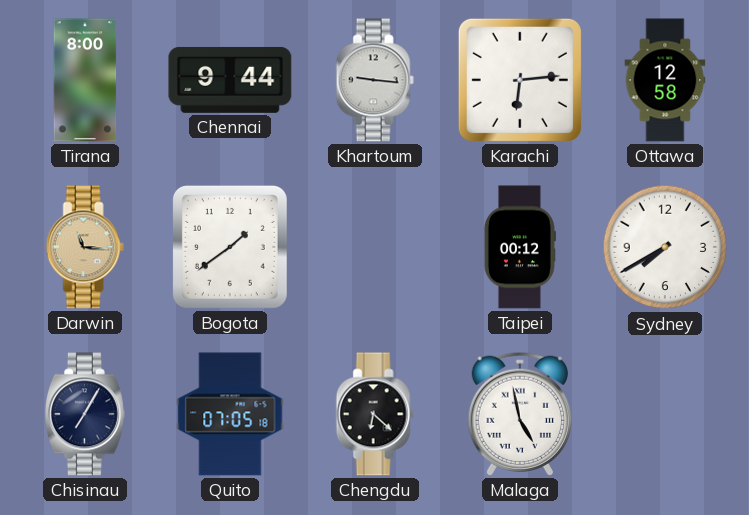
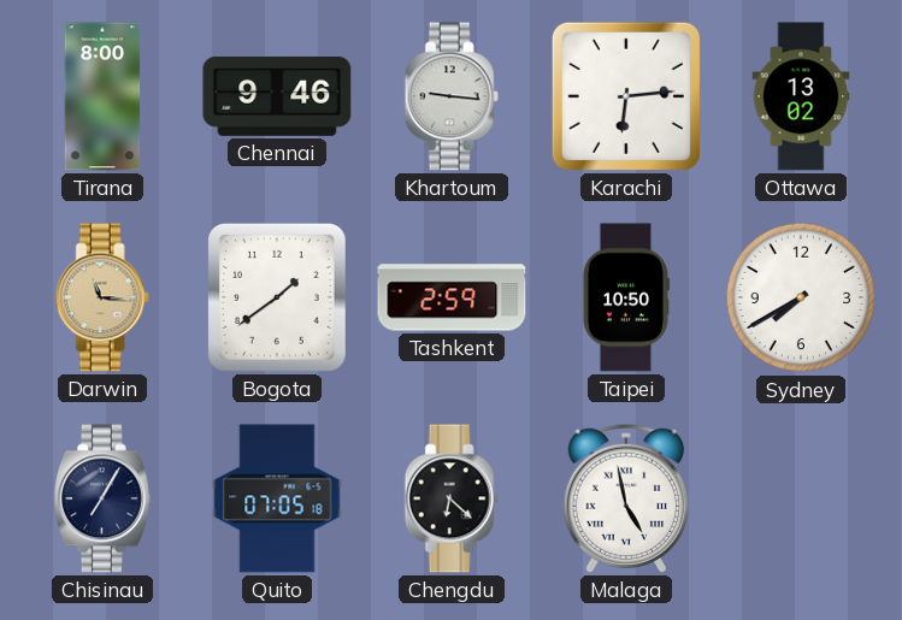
Chennai: 9:44 -> 9:46
Ottawa: 12:58 -> 13:02
Tashkent: none -> 2:59
Taipei: 00:12 -> 10:50
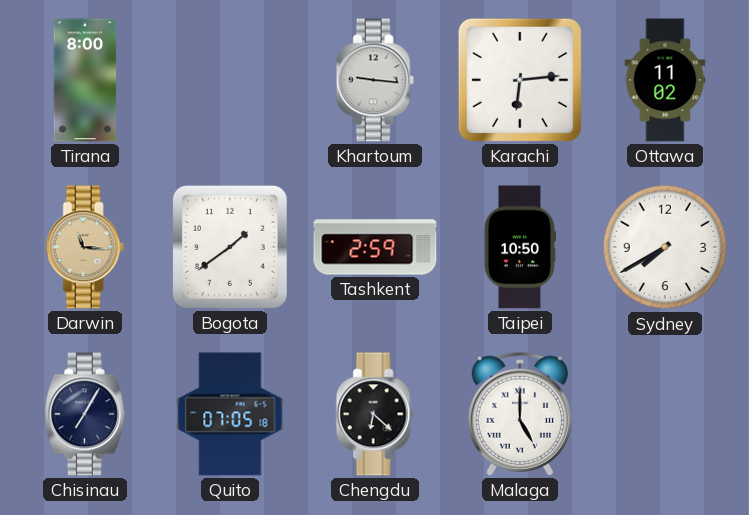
Chennai: 9:46 -> none
Ottawa: 13:02 -> 11:02
Malaga: 4:58 -> 5:00
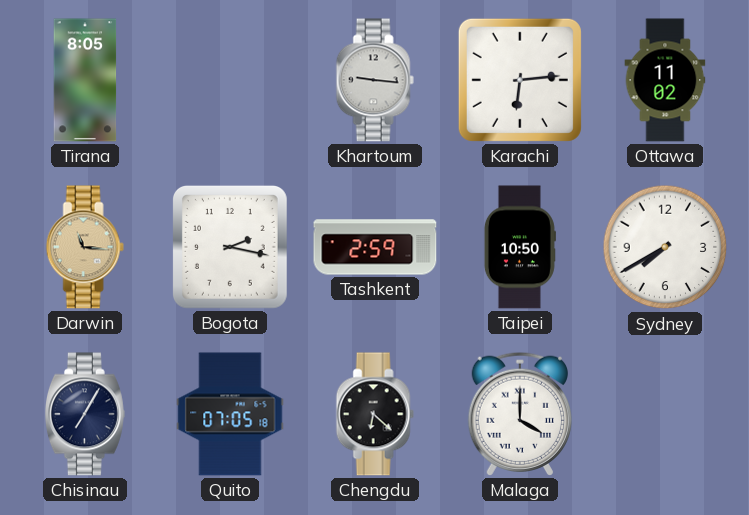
Tirana: 8:00 -> 8:05
Bogota: 1:39 -> 2:17
Malaga: 5:00 -> 4:00
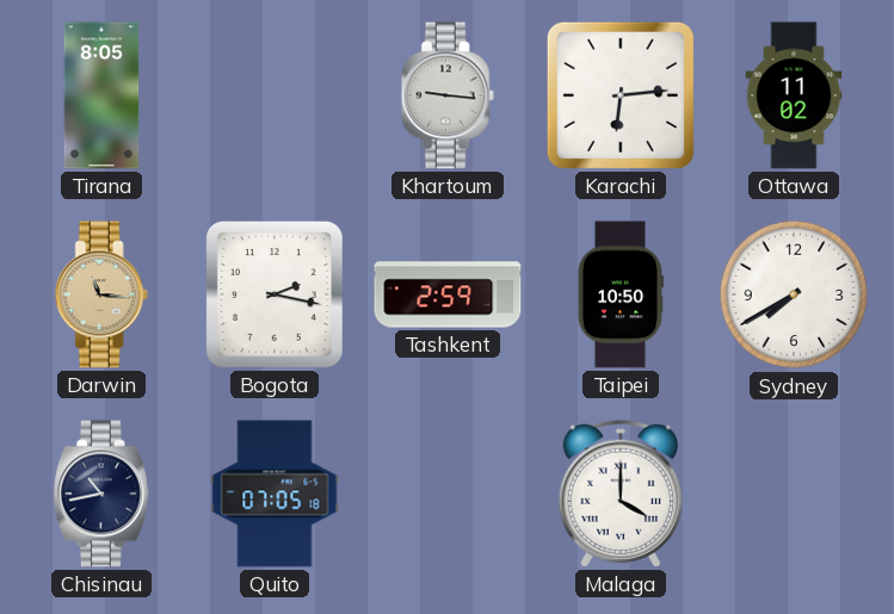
Chisinau: 7:05 -> 10:43
Chengdu: 6:22 -> none
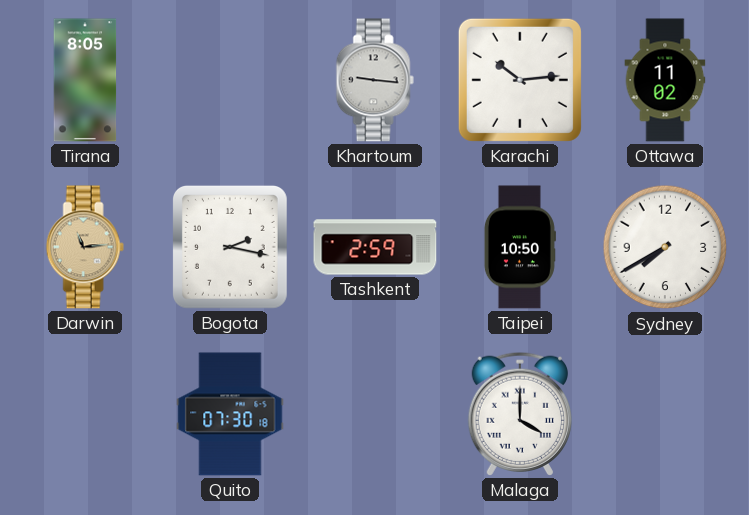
Karachi: 6:14 -> 10:14
Darwin: 11:16 -> 11:14
Chisinau: 10:43 -> none
Quito: 07:05 -> 07:30
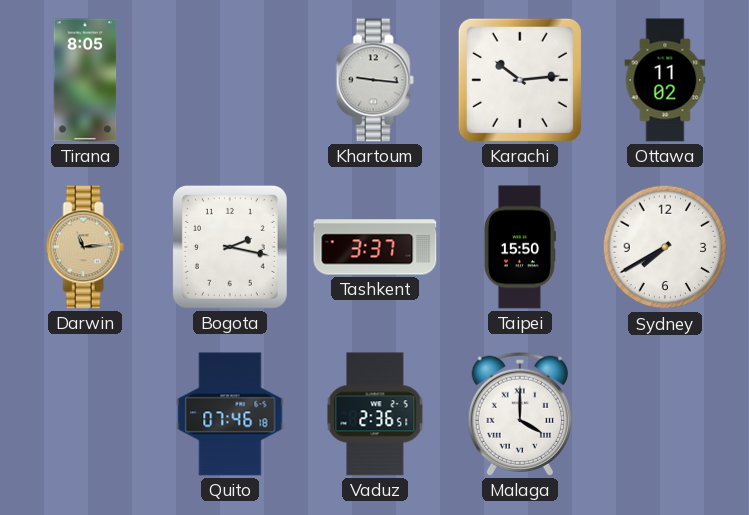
Tashkent: 2:59 -> 3:37
Taipei: 10:50 -> 15:50
Quito: 07:30 -> 07:46
Vaduz: none -> 2:36
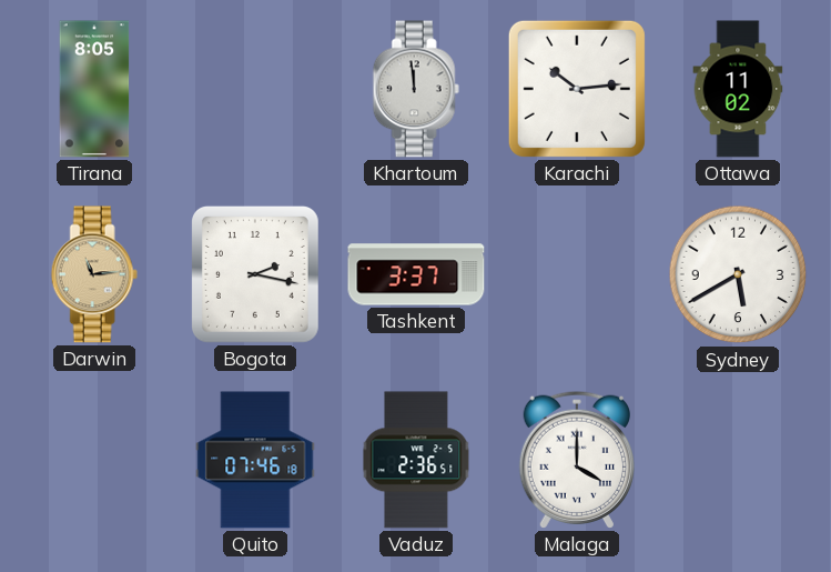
Khartoum: 9:16 -> 11:59
Taipei: 15:50 -> none
Sydney: 7:40 -> 5:40
